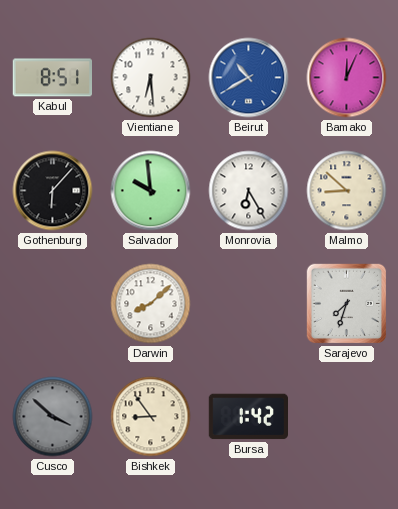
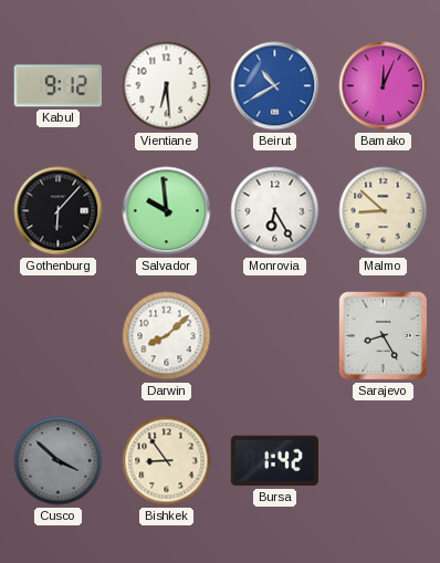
Kabul: 8:51 -> 9:12
Sarajevo: 7:33 -> 8:25
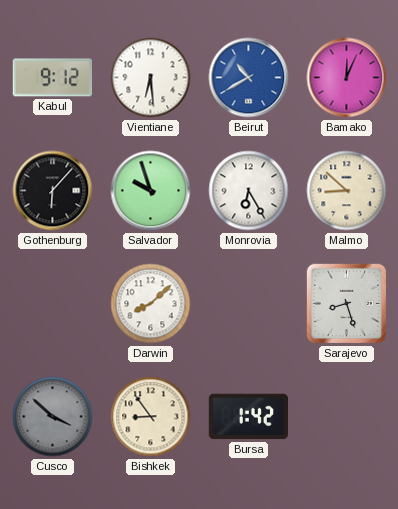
Salvador: 9:59 -> 9:57
Sarajevo: 8:25 -> 8:27
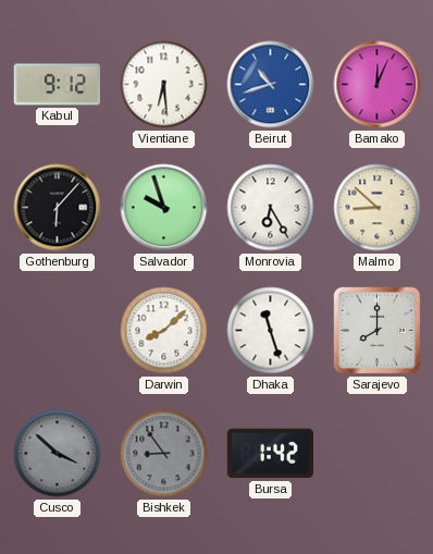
Beirut: 10:40 -> 10:42
Dhaka: none -> 11:27
Sarajevo: 8:27 -> 8:00
Bishkek dial: cream -> grey
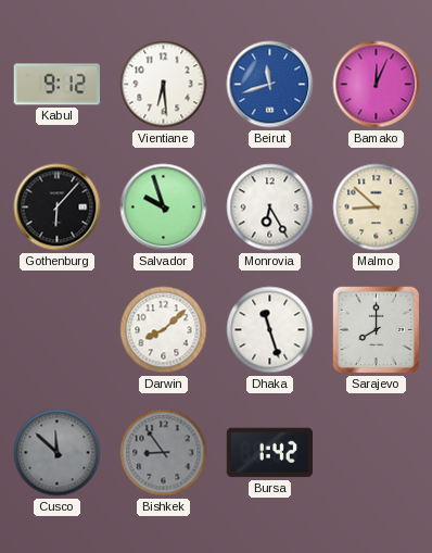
Beirut: 10:42 -> 11:42
Cusco: 3:52 -> 11:52
